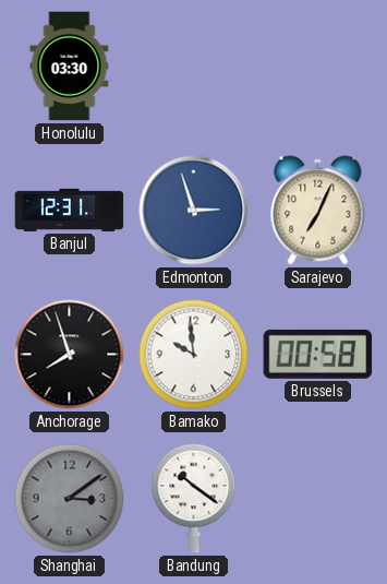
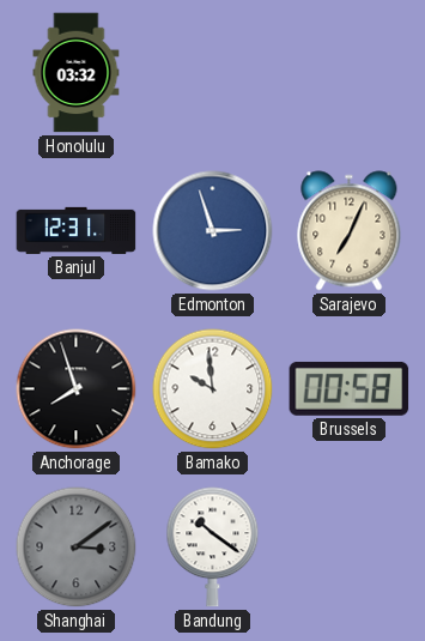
Honolulu: 03:30 -> 03:32
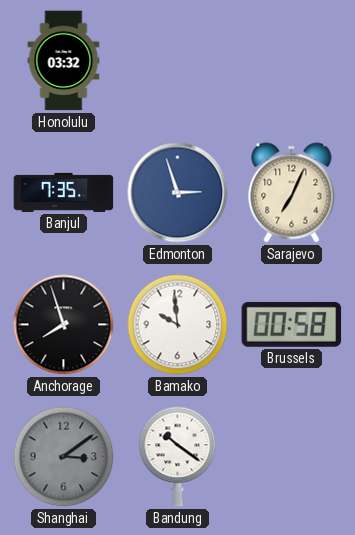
Banjul: 12:31 -> 7:35
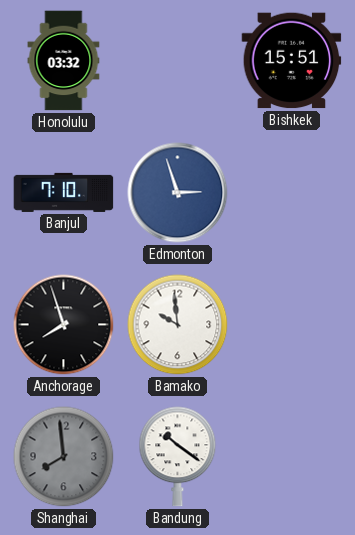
Bishkek: none -> 15:51
Banjul: 7:35 -> 7:10
Sarajevo: 7:04 -> none
Brussels: 00:58 -> none
Shanghai: 3:09 -> 7:59
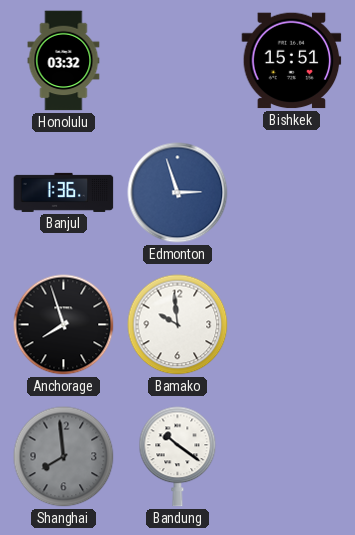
Banjul: 7:10 -> 1:36
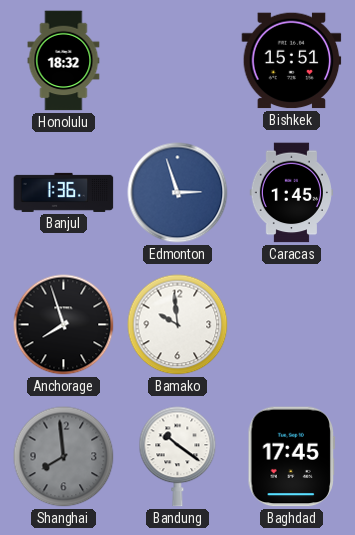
Honolulu: 03:32 -> 18:32
Caracas: none -> 1:45
Baghdad: none -> 17:45
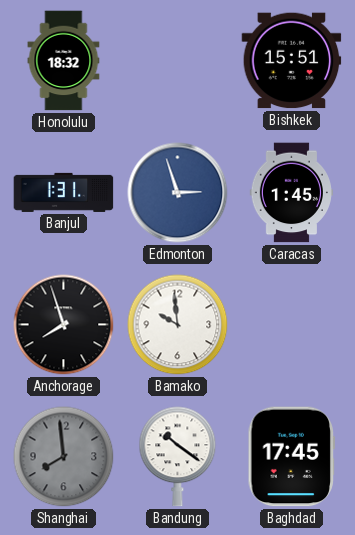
Banjul: 1:36 -> 1:31
